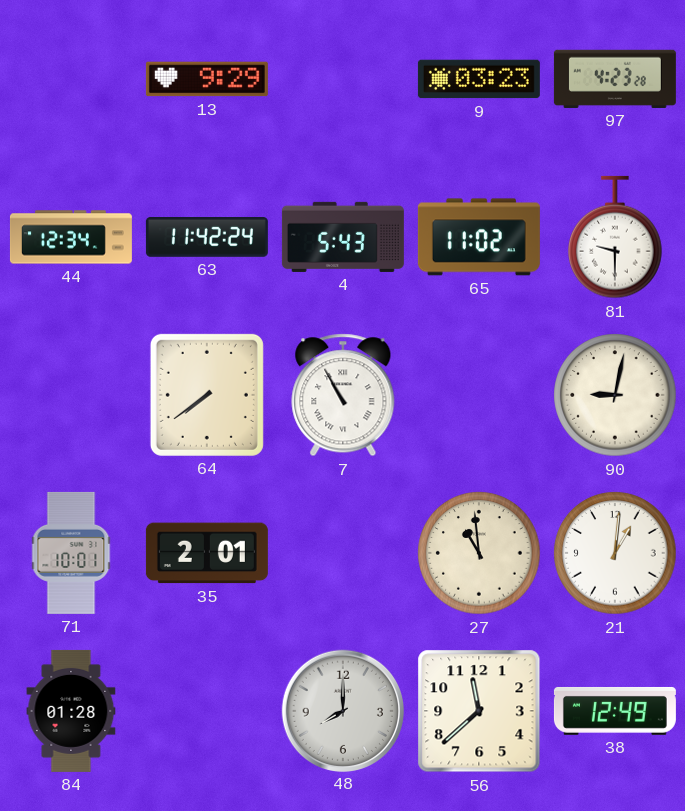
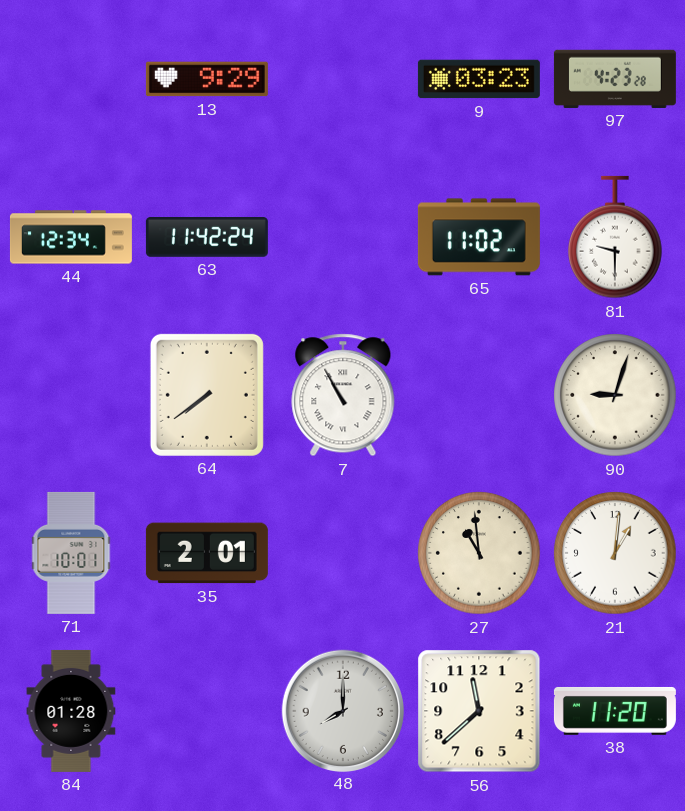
4: 5:43 -> none
90: 9:02 -> 9:03
38: 12:49 -> 11:20
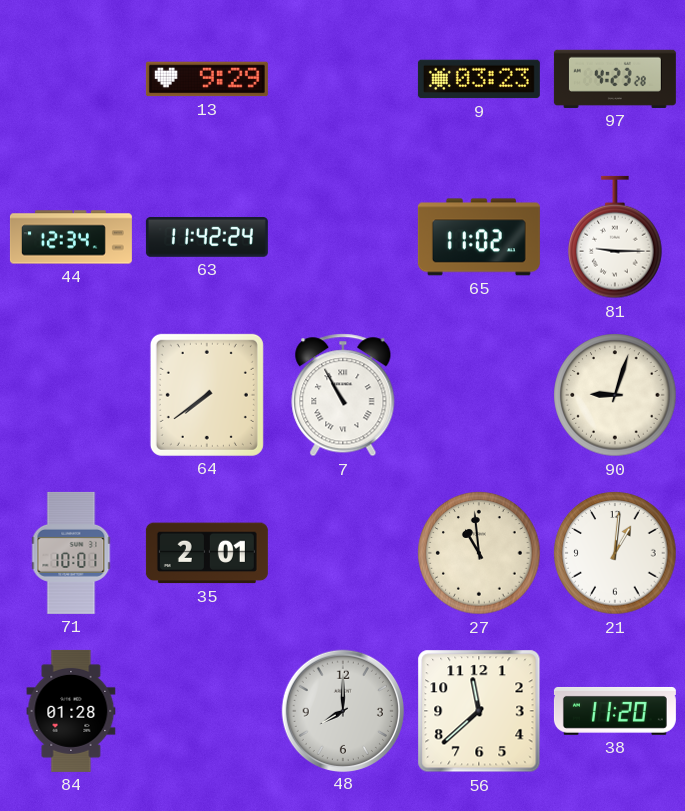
81: 9:30 -> 9:15
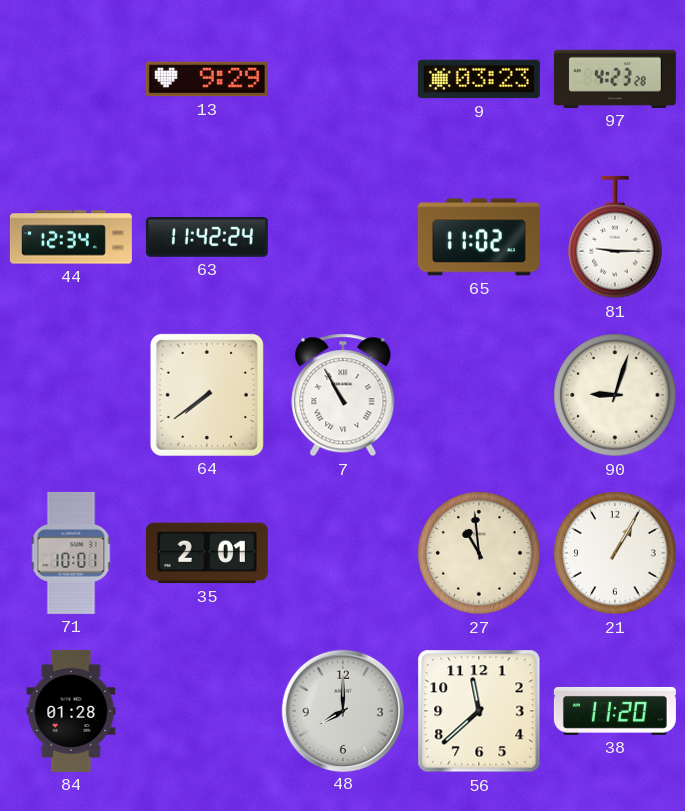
21: 1:01 -> 1:05
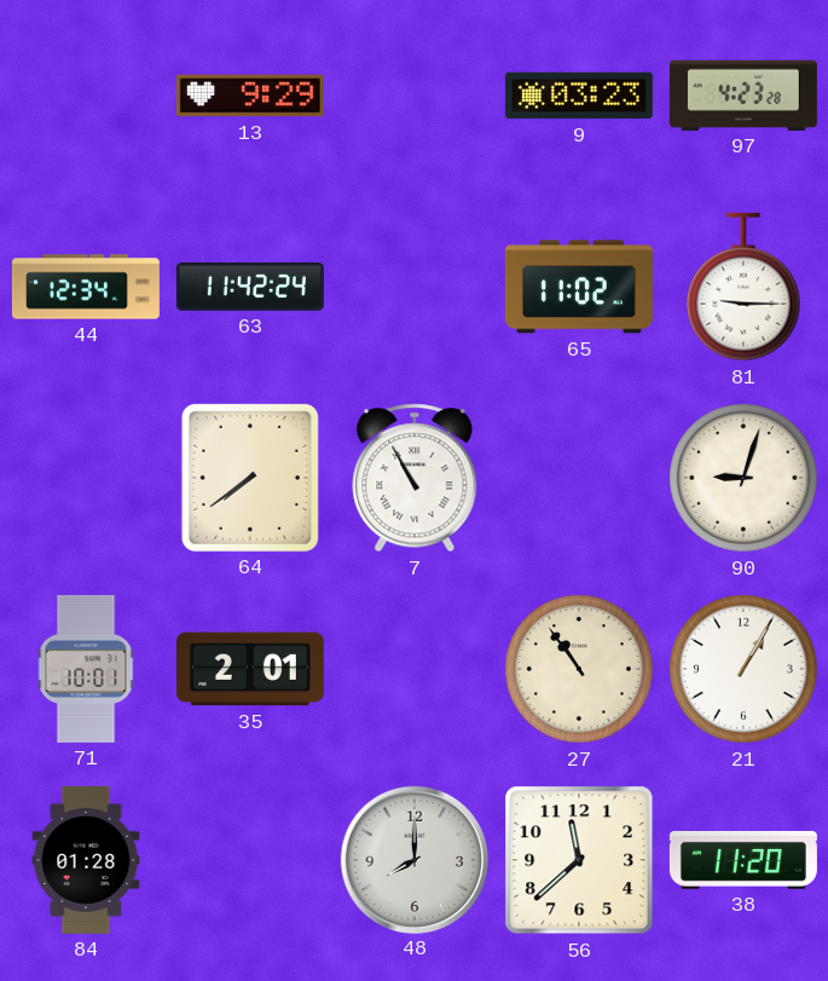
27: 10:59 -> 10:54
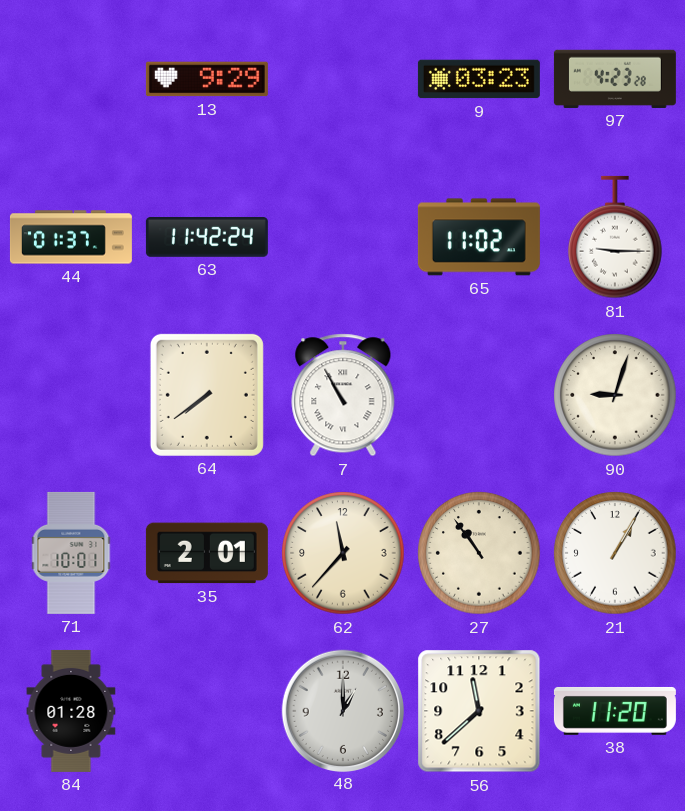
44: 12:34 -> 01:37
62: none -> 11:37
48: 8:00 -> 1:00
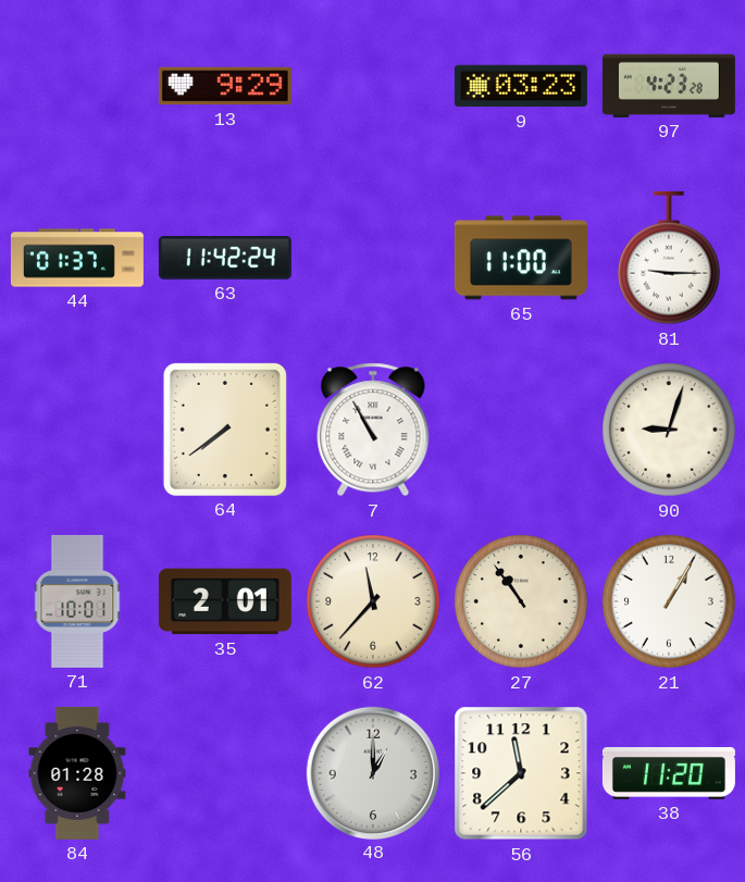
65: 11:02 -> 11:00
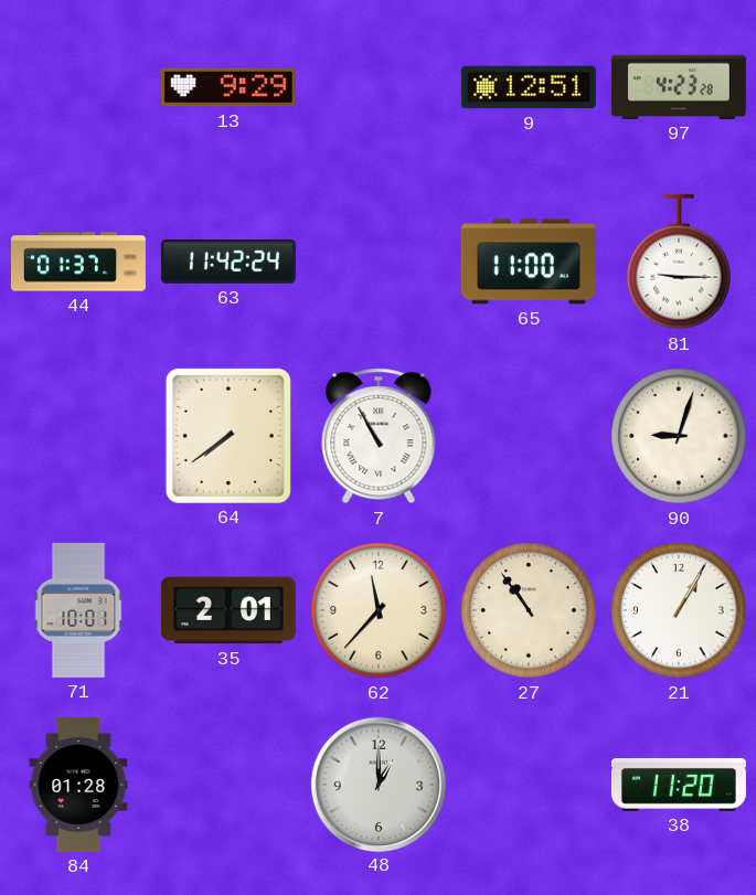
9: 03:23 -> 12:51
56: 11:38 -> none
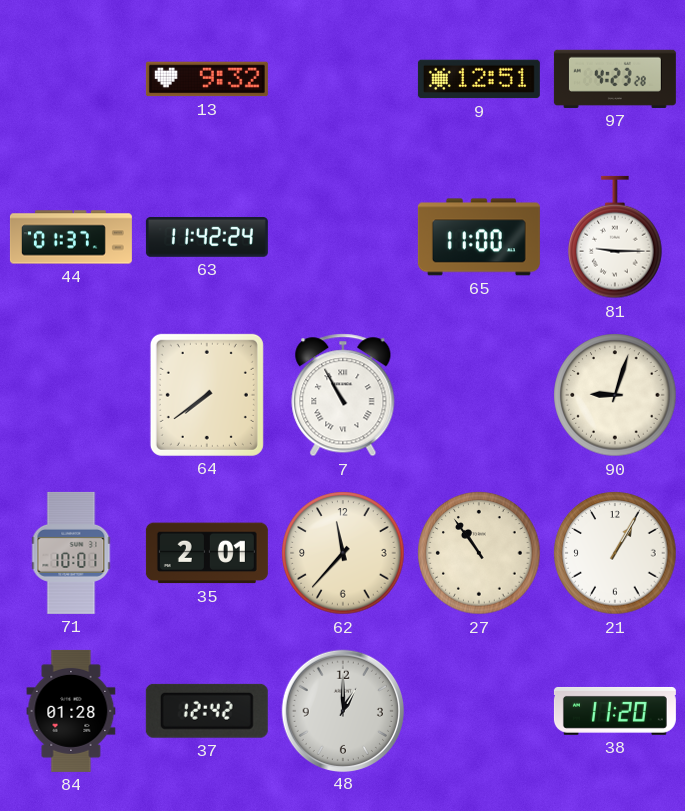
13: 9:29 -> 9:32
37: none -> 12:42
